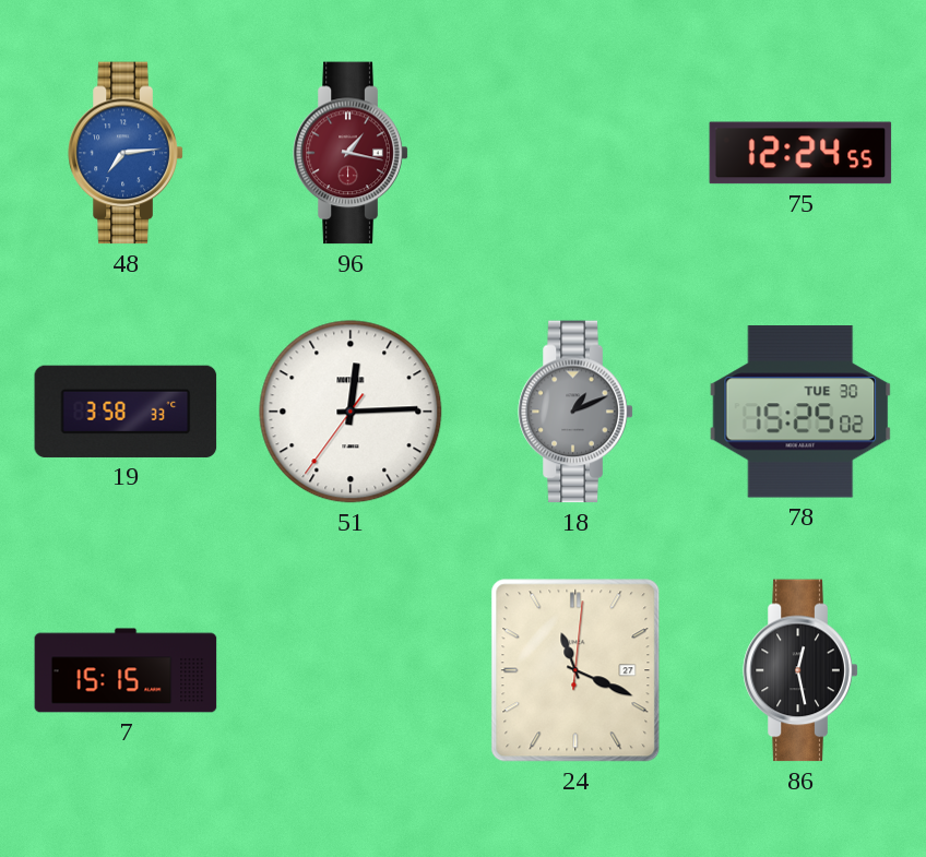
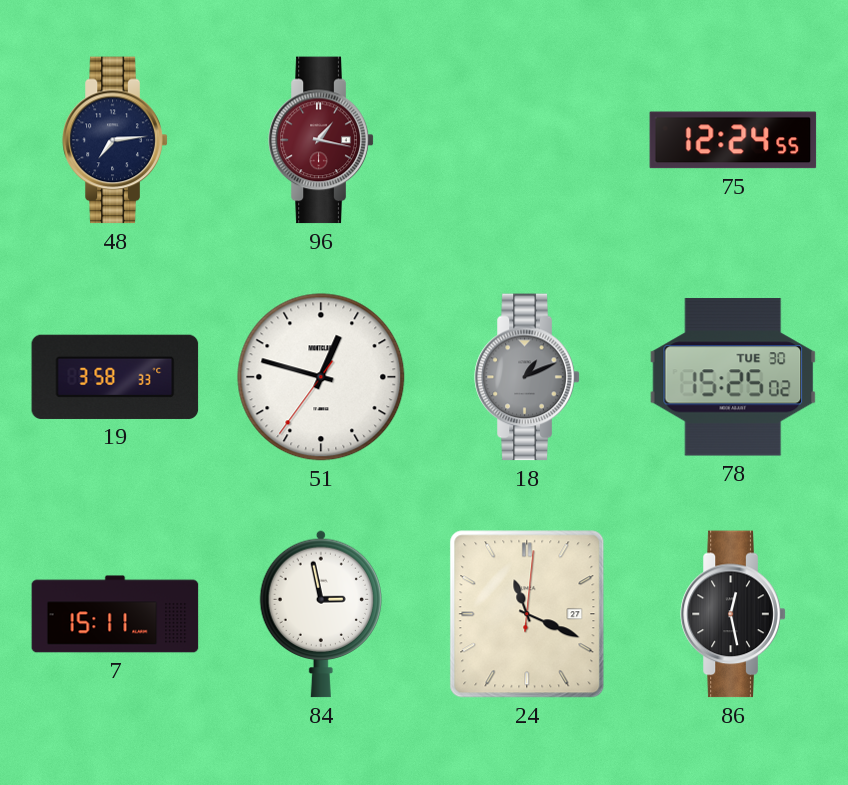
48 dial: blue -> navy
51: 12:14 -> 12:47
7: 15:15 -> 15:11
84: none -> 2:58
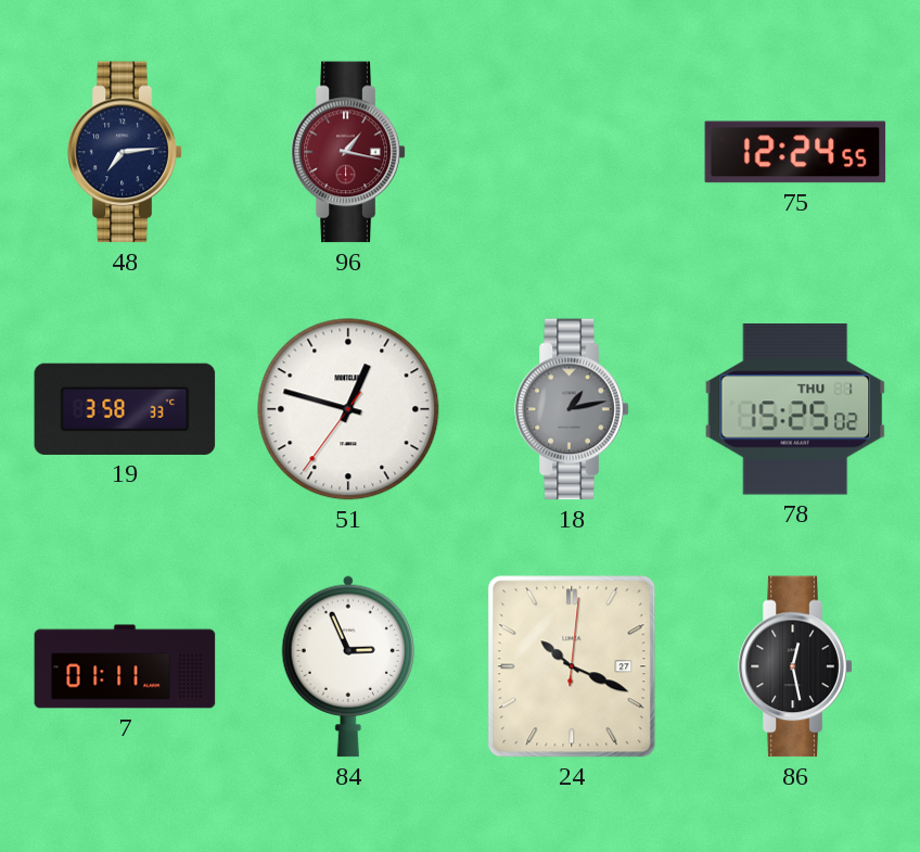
18: 1:11 -> 1:13
78 date: TUE 30 -> THU 1
7: 15:11 -> 01:11
84: 2:58 -> 2:56
24: 11:19 -> 10:19
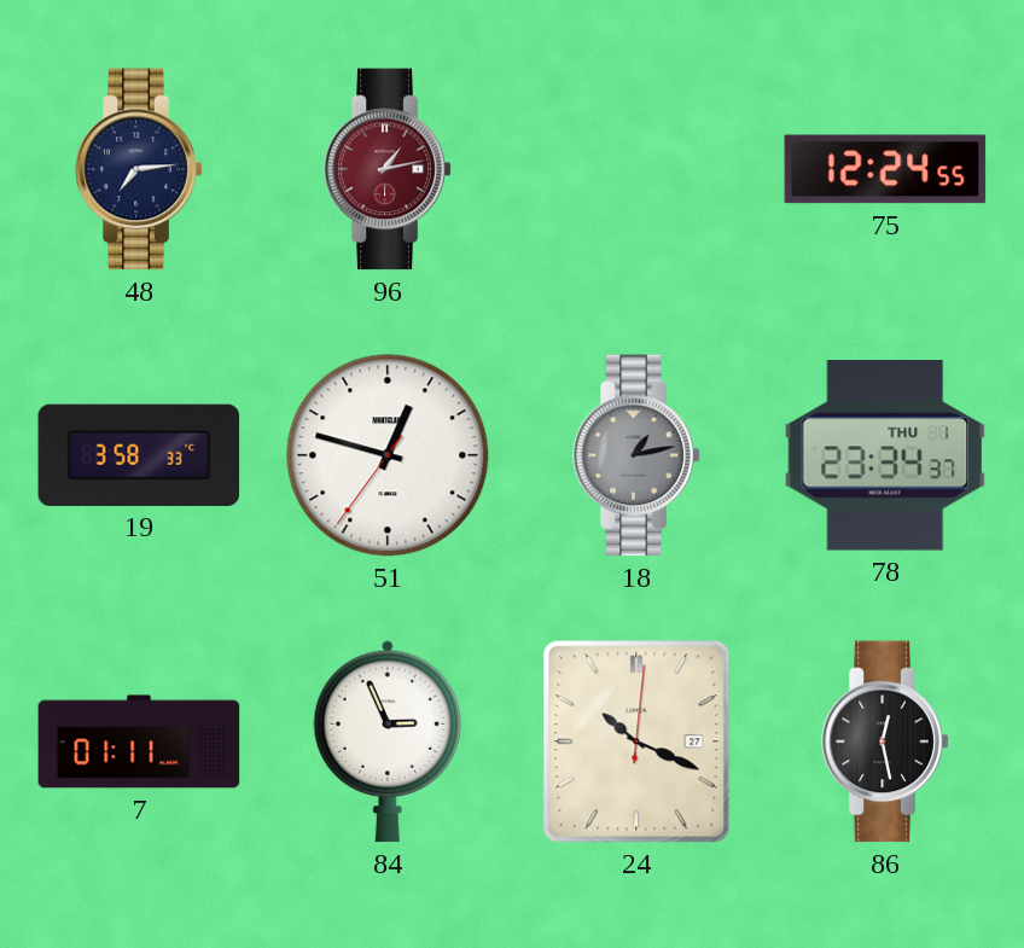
96: 1:17 -> 1:13
78: 15:25 -> 23:34
